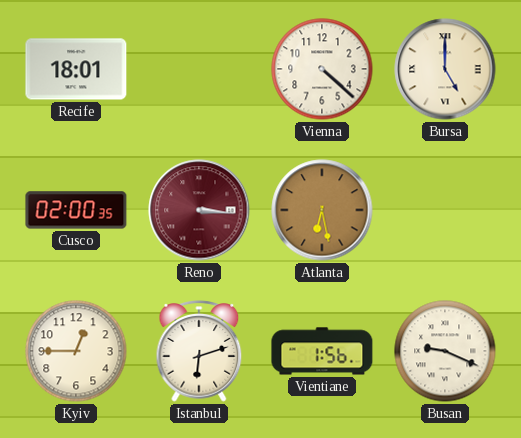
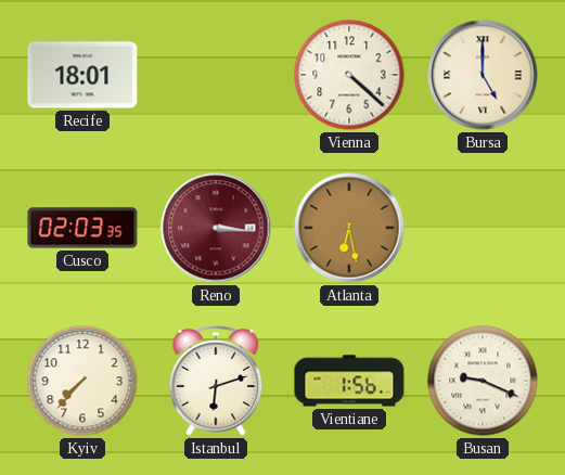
Cusco: 02:00 -> 02:03
Kyiv: 12:45 -> 7:37
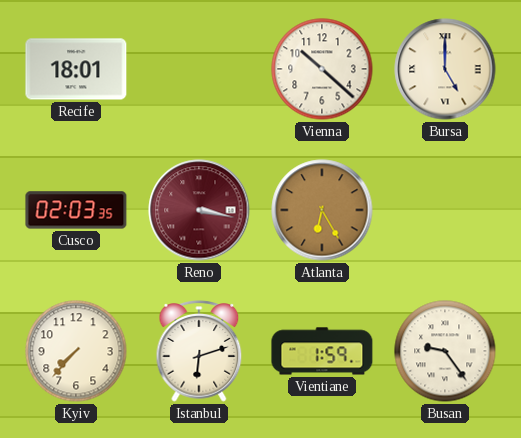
Vienna: 4:22 -> 10:22
Reno: 3:16 -> 3:17
Atlanta: 6:28 -> 6:25
Vientiane: 1:56 -> 1:59
Busan: 9:19 -> 9:24
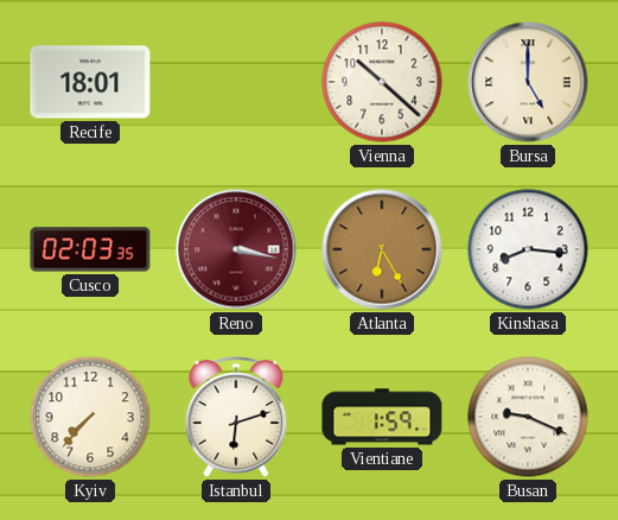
Kinshasa: none -> 8:16
Busan: 9:24 -> 9:19
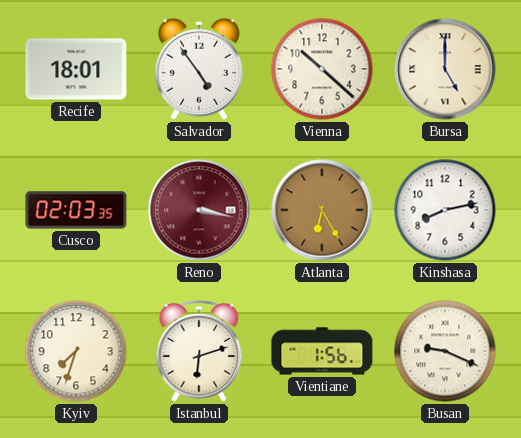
Salvador: none -> 4:54
Kinshasa: 8:16 -> 8:13
Kyiv: 7:37 -> 7:33
Vientiane: 1:59 -> 1:56
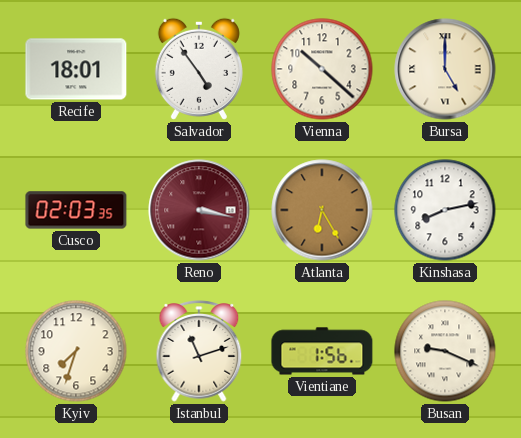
Istanbul: 6:12 -> 11:12
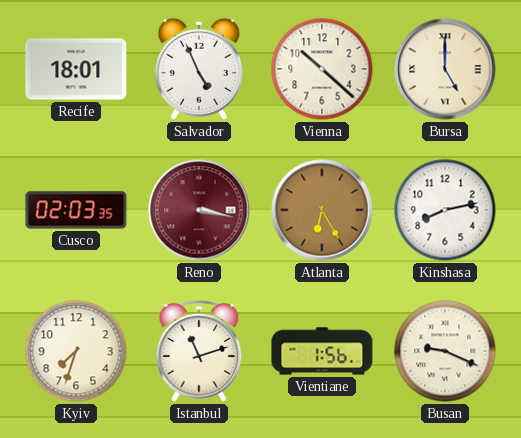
Salvador: 4:54 -> 4:56
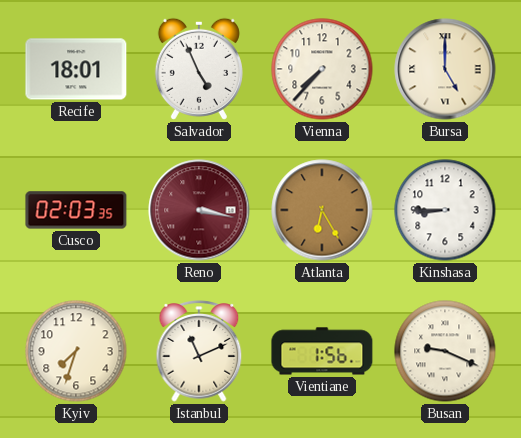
Vienna: 10:22 -> 7:37
Kinshasa: 8:13 -> 8:45
Istanbul: 11:12 -> 11:11
